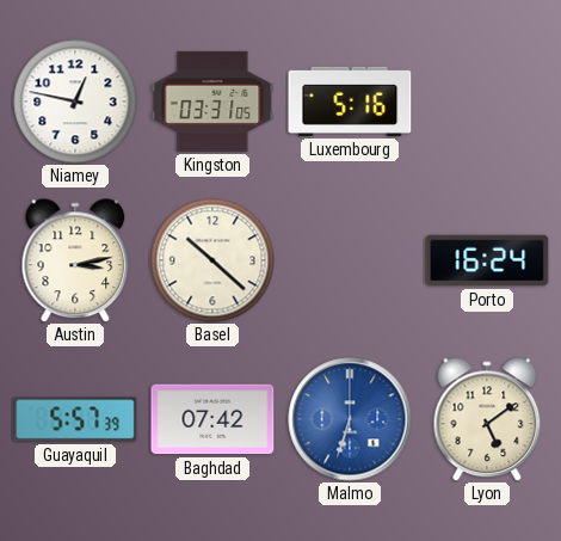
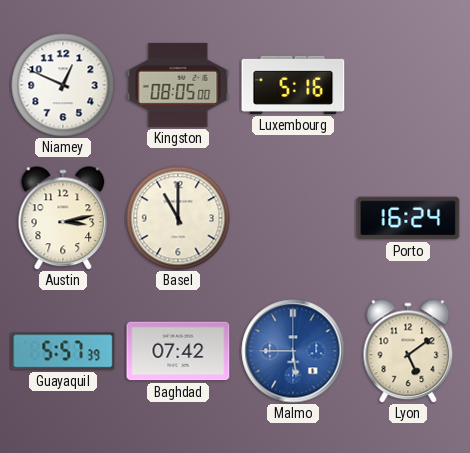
Niamey: 12:47 -> 12:49
Kingston: 03:31 -> 08:05
Basel: 10:22 -> 11:00
Malmo: 6:33 -> 5:45
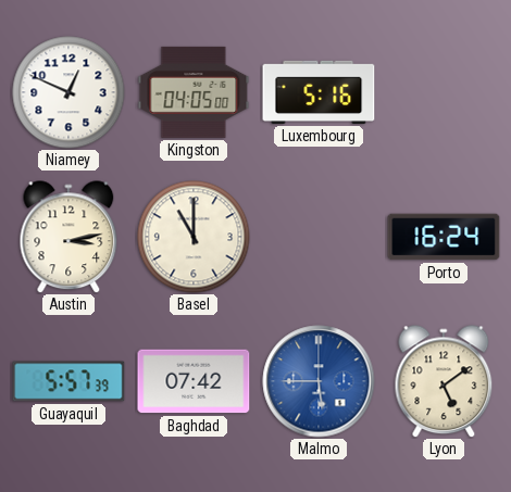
Kingston: 08:05 -> 04:05
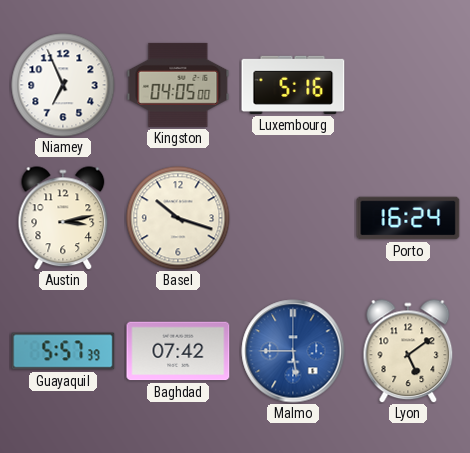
Niamey: 12:49 -> 6:56
Basel: 11:00 -> 10:18
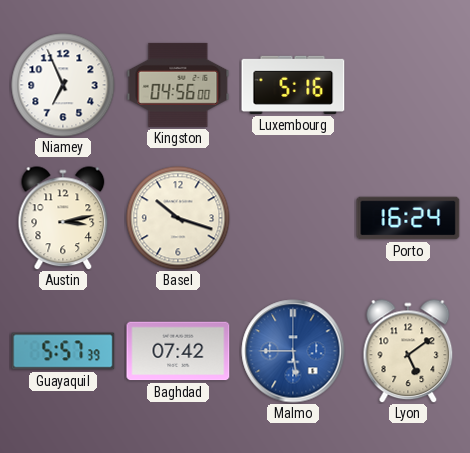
Kingston: 04:05 -> 04:56
